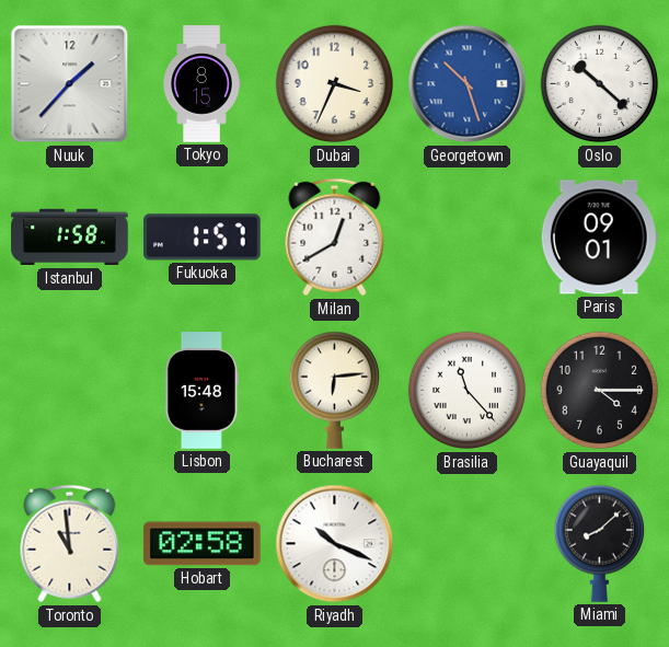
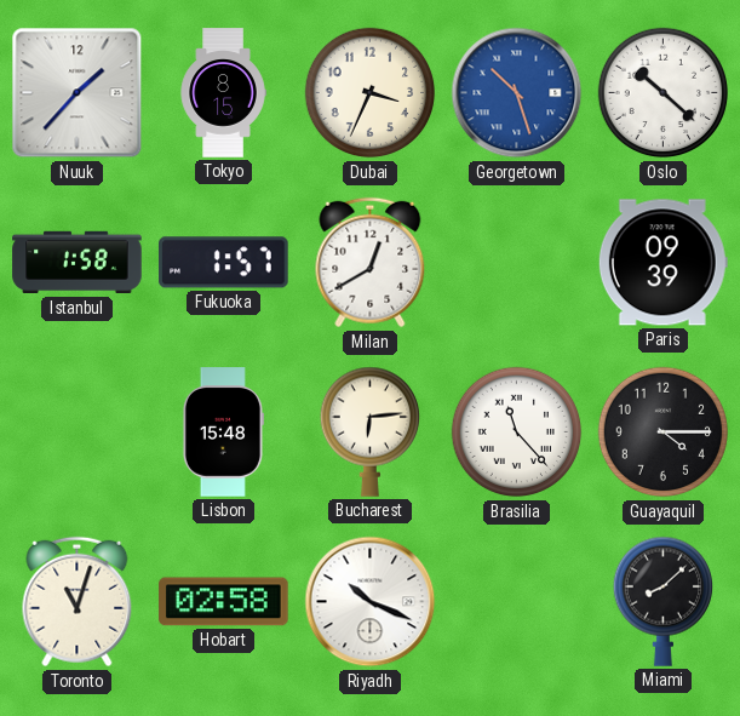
Paris: 09:01 -> 09:39
Toronto: 10:59 -> 11:03
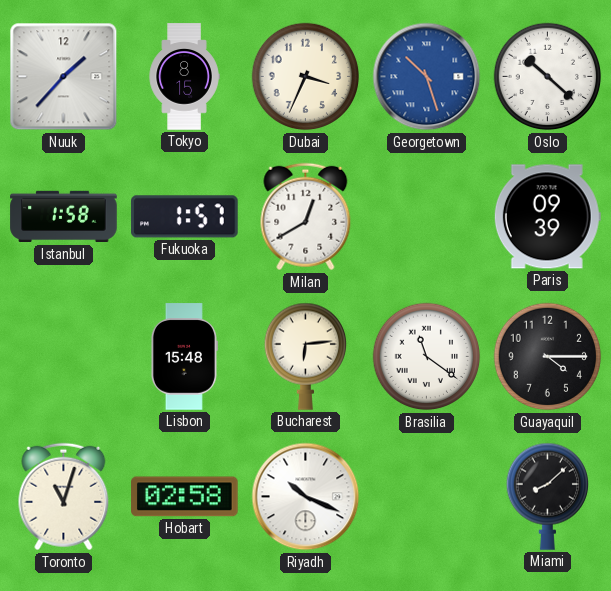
Brasilia: 11:23 -> 11:21
